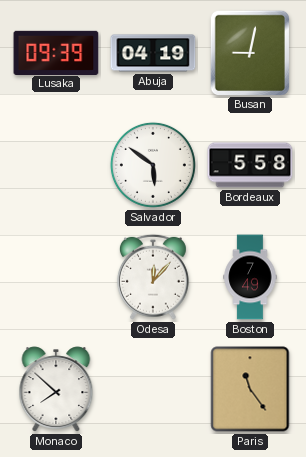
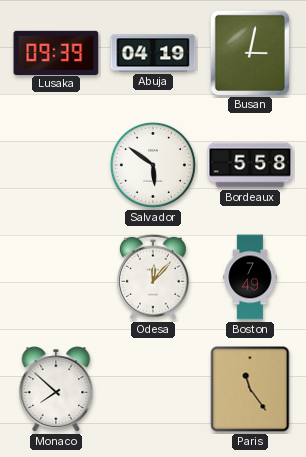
Busan: 9:02 -> 3:02
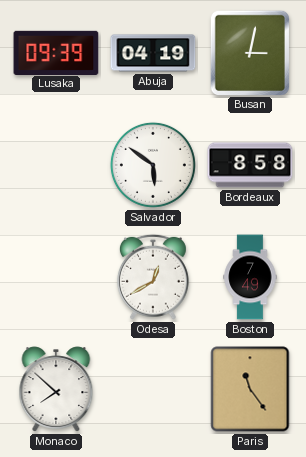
Bordeaux: 5:58 -> 8:58
Odesa: 12:07 -> 12:40
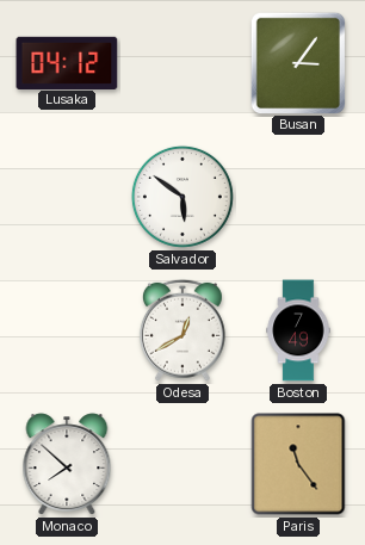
Lusaka: 09:39 -> 04:12
Abuja: 04:19 -> none
Busan: 3:02 -> 3:06
Bordeaux: 8:58 -> none
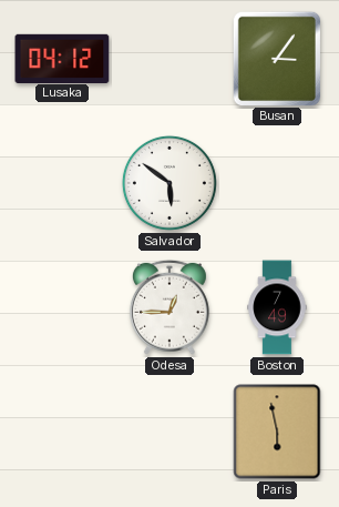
Odesa: 12:40 -> 12:45
Monaco: 7:52 -> none
Paris: 11:24 -> 5:58
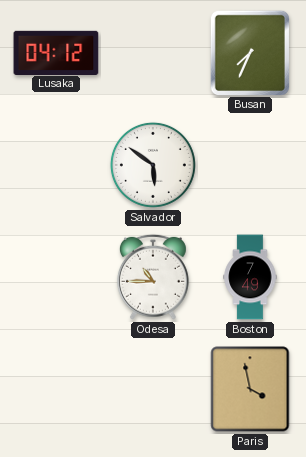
Busan: 3:06 -> 7:34
Odesa: 12:45 -> 10:45
Paris: 5:58 -> 3:58
